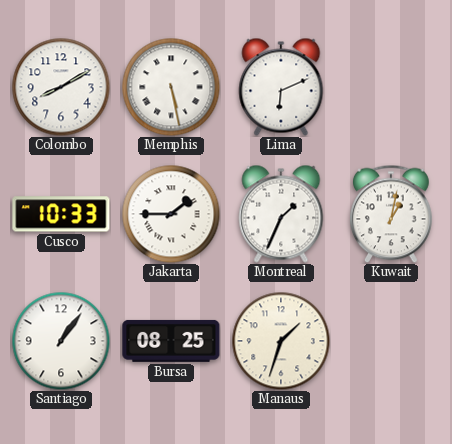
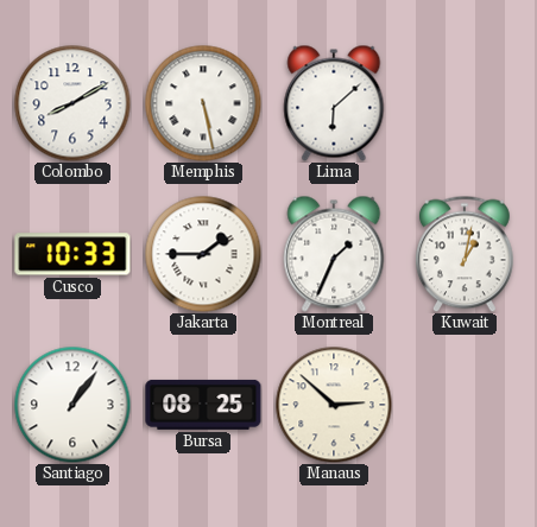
Lima: 6:11 -> 6:08
Manaus: 1:33 -> 2:52
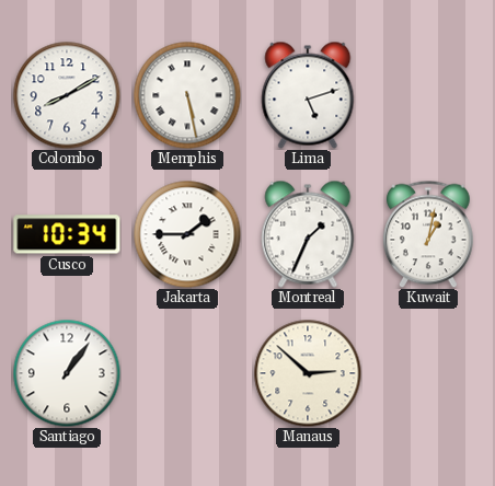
Lima: 6:08 -> 5:12
Cusco: 10:33 -> 10:34
Bursa: 08:25 -> none
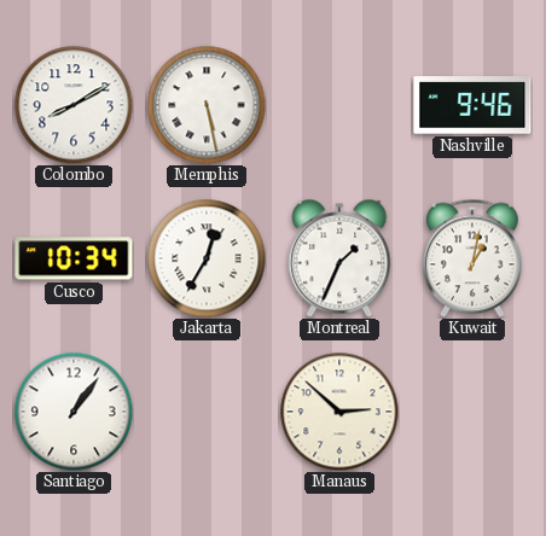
Lima: 5:12 -> none
Nashville: none -> 9:46
Jakarta: 1:45 -> 12:35
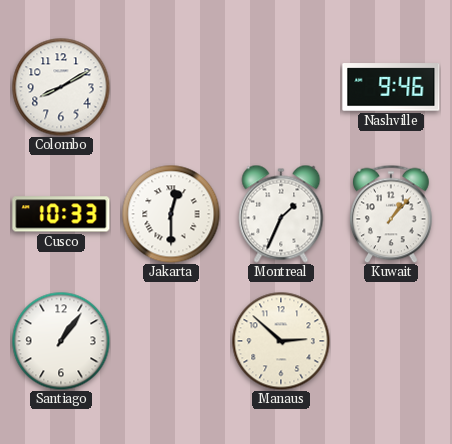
Memphis: 5:28 -> none
Cusco: 10:34 -> 10:33
Jakarta: 12:35 -> 12:30
Kuwait: 1:02 -> 1:07
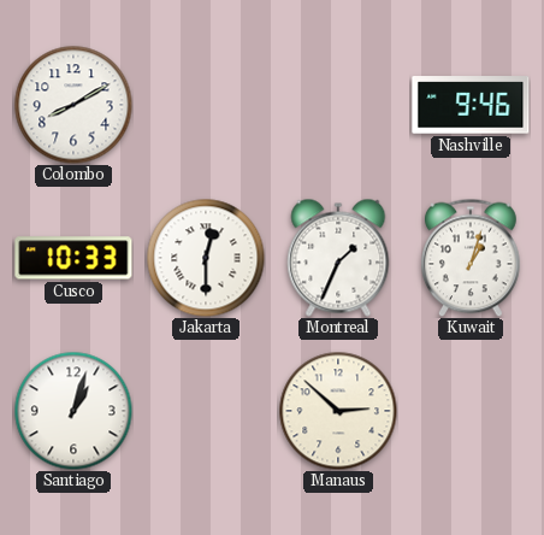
Kuwait: 1:07 -> 1:03
Santiago: 1:06 -> 1:03
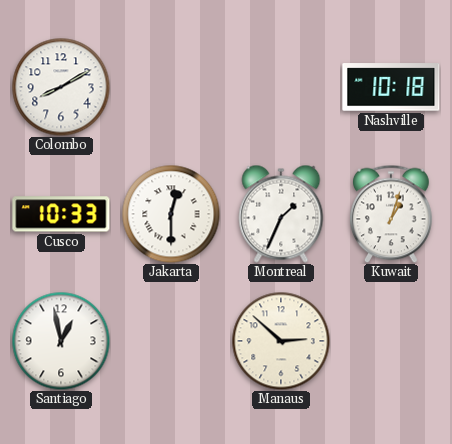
Nashville: 9:46 -> 10:18
Santiago: 1:03 -> 12:58
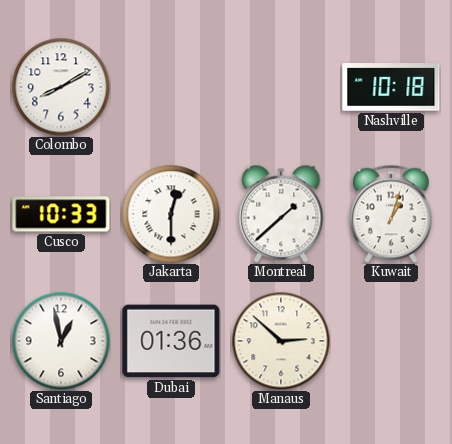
Montreal: 1:34 -> 1:38
Dubai: none -> 01:36
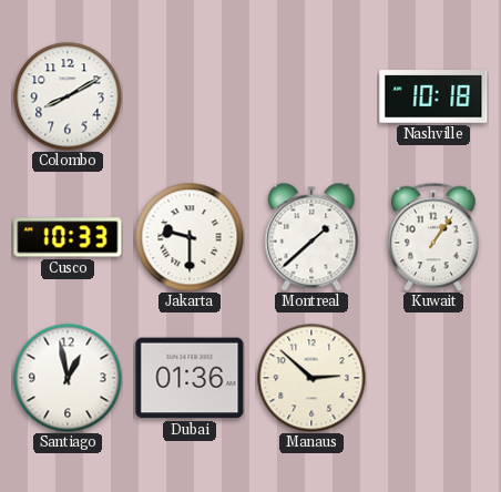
Jakarta: 12:30 -> 9:30
Kuwait: 1:03 -> 1:06
